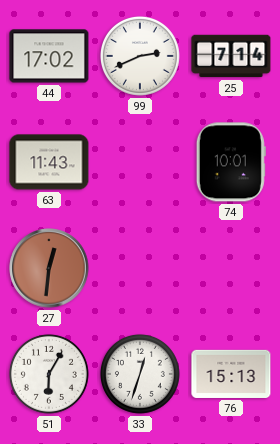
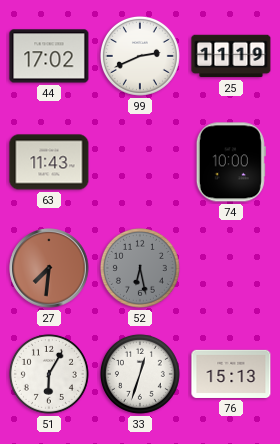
25: 7:14 -> 11:19
74: 10:01 -> 10:00
27: 12:31 -> 7:31
52: none -> 6:28
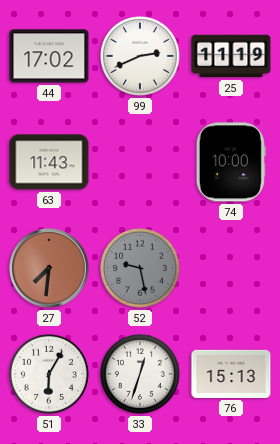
52: 6:28 -> 9:28
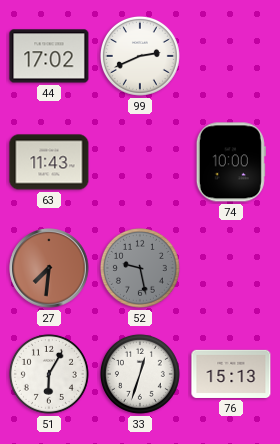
25: 11:19 -> none
